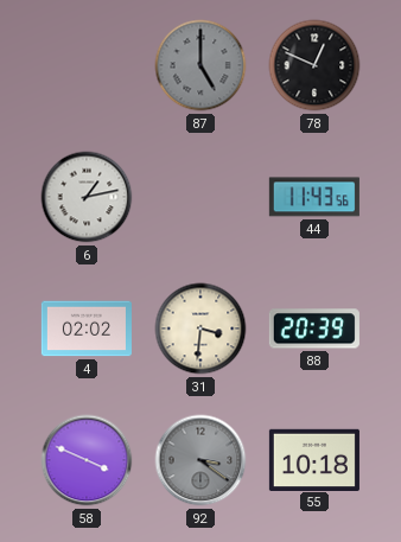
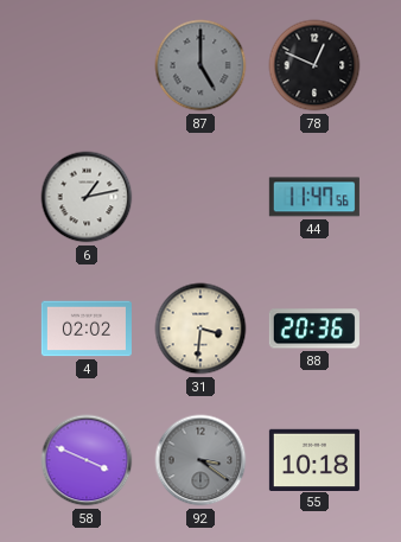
44: 11:43 -> 11:47
88: 20:39 -> 20:36
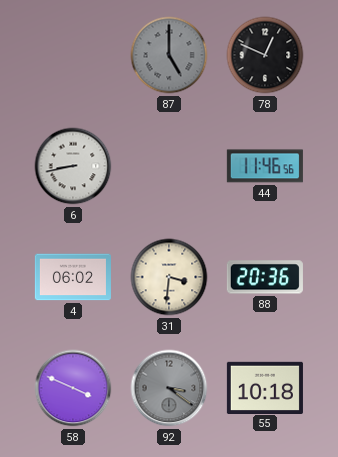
6: 1:13 -> 8:43
44: 11:47 -> 11:46
4: 02:02 -> 06:02
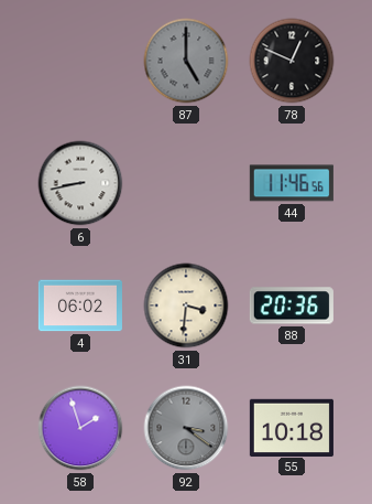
58: 3:49 -> 1:57
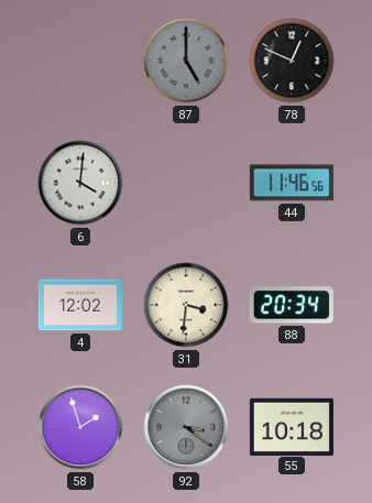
6: 8:43 -> 4:01
4: 06:02 -> 12:02
88: 20:36 -> 20:34
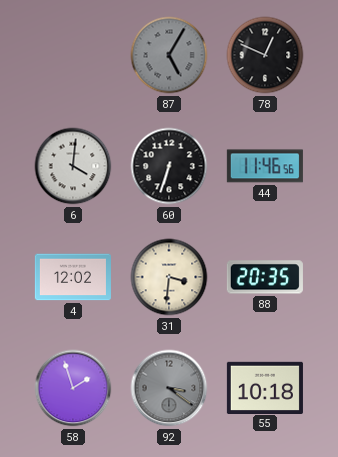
87: 5:00 -> 5:05
60: none -> 6:33
88: 20:34 -> 20:35
